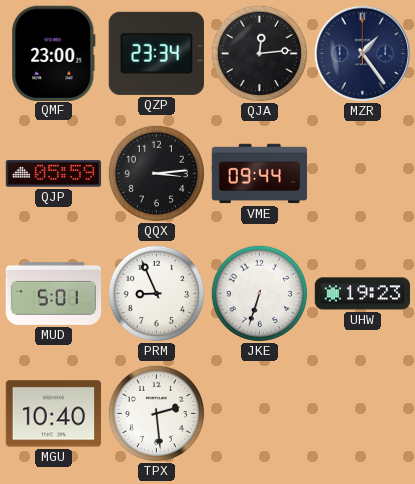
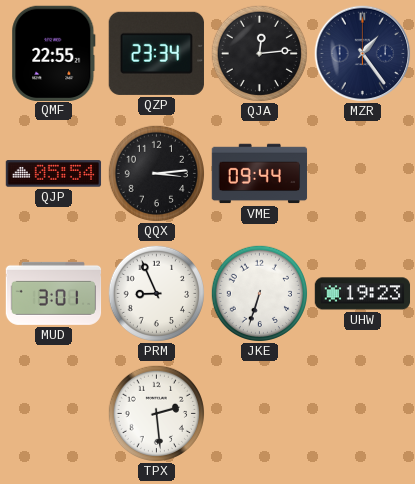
QMF: 23:00 -> 22:55
QJP: 05:59 -> 05:54
MUD: 5:01 -> 3:01
MGU: 10:40 -> none
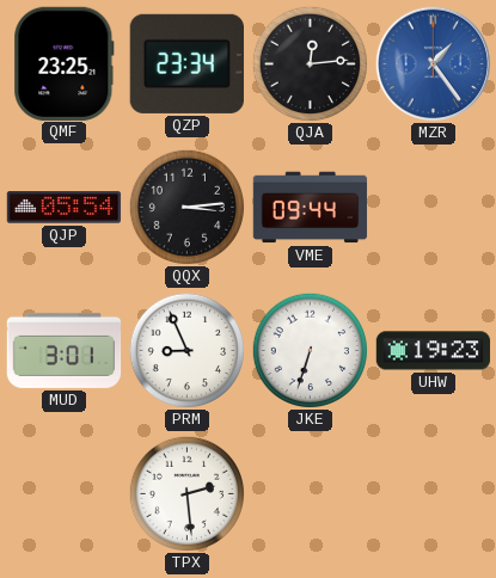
QMF: 22:55 -> 23:25
MZR dial: navy -> blue
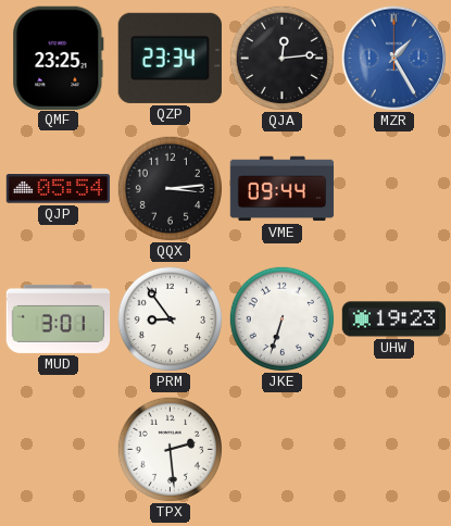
MZR: 1:24 -> 1:25
PRM: 8:56 -> 8:54
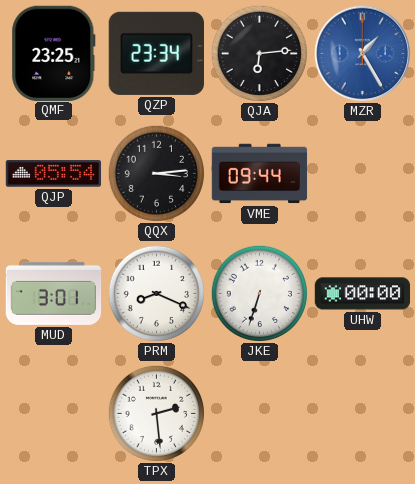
QJA: 12:14 -> 6:14
PRM: 8:54 -> 8:19
UHW: 19:23 -> 00:00
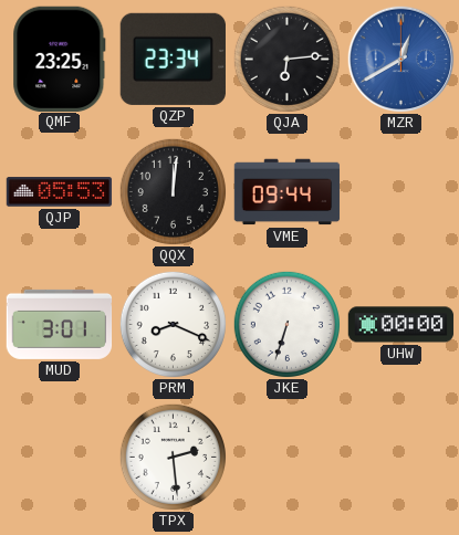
MZR: 1:25 -> 12:40
QJP: 05:54 -> 05:53
QQX: 3:14 -> 12:01
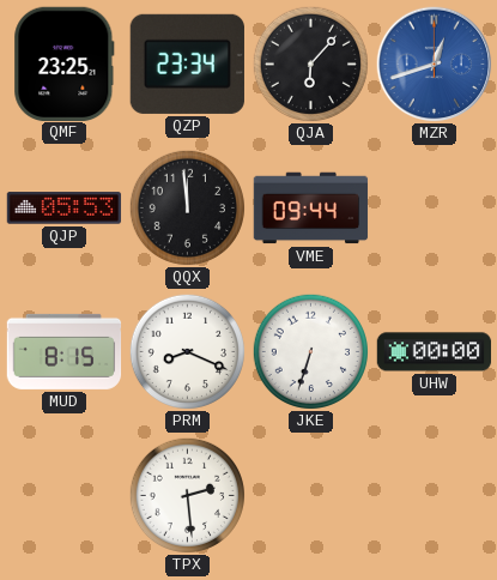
QJA: 6:14 -> 6:07
MZR: 12:40 -> 12:42
QQX: 12:01 -> 11:59
MUD: 3:01 -> 8:15
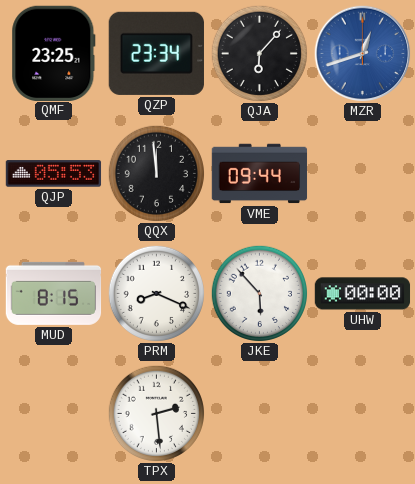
JKE: 6:33 -> 5:53
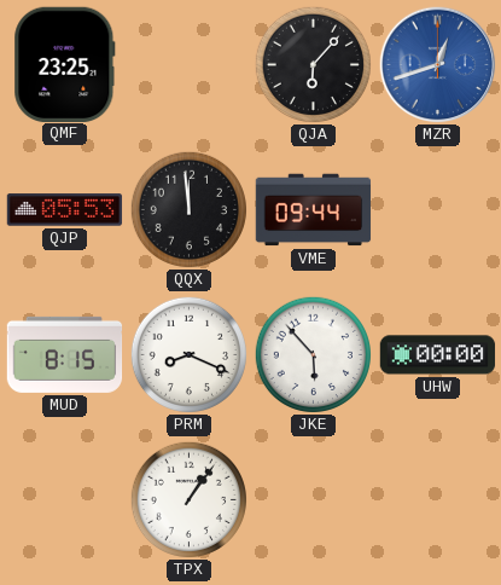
QZP: 23:34 -> none
TPX: 2:29 -> 1:06
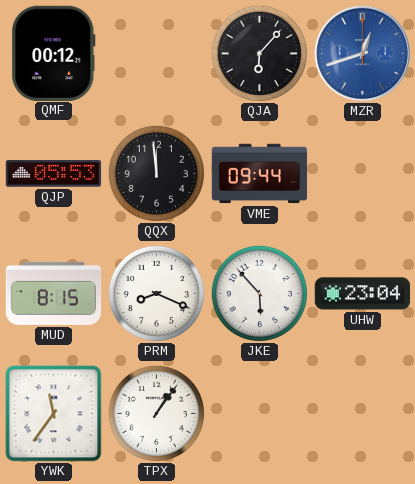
QMF: 23:25 -> 00:12
UHW: 00:00 -> 23:04
YWK: none -> 11:36
